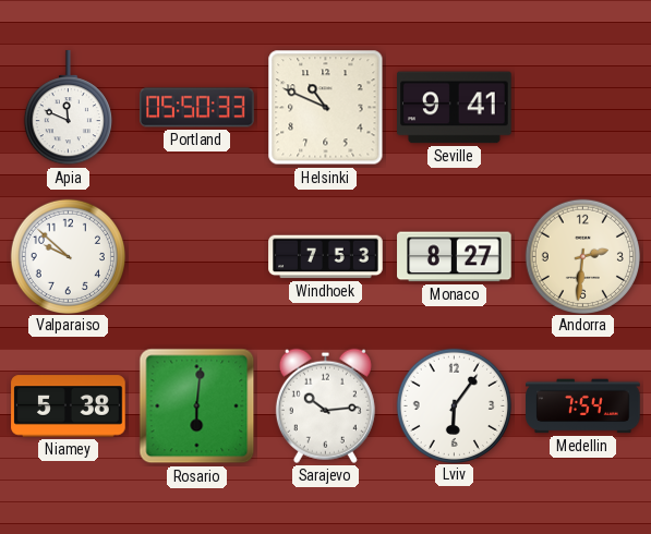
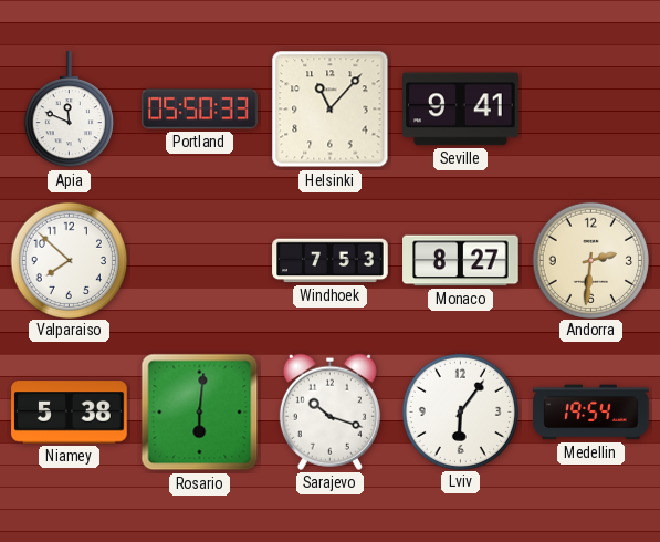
Helsinki: 10:49 -> 11:07
Valparaiso: 9:52 -> 7:52
Sarajevo: 10:14 -> 10:18
Medellin: 7:54 -> 19:54
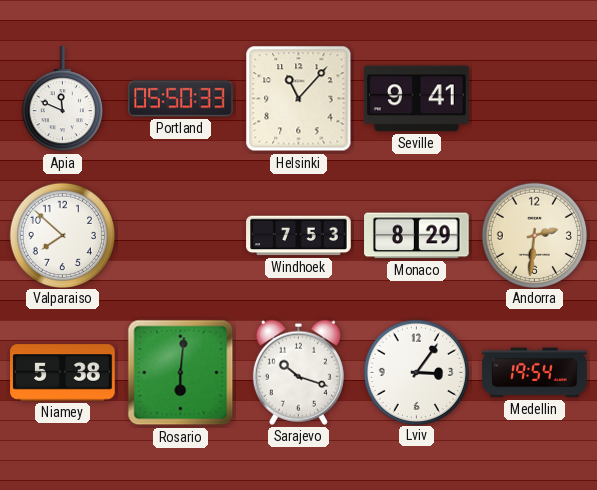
Monaco: 8:27 -> 8:29
Lviv: 6:06 -> 3:06
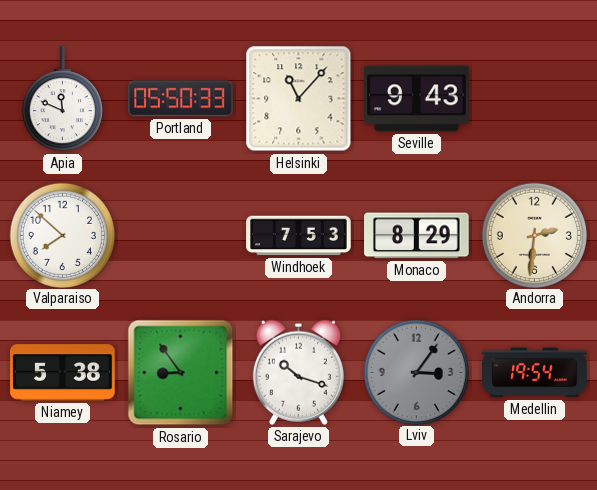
Seville: 9:41 -> 9:43
Rosario: 6:01 -> 8:54
Lviv dial: white -> grey
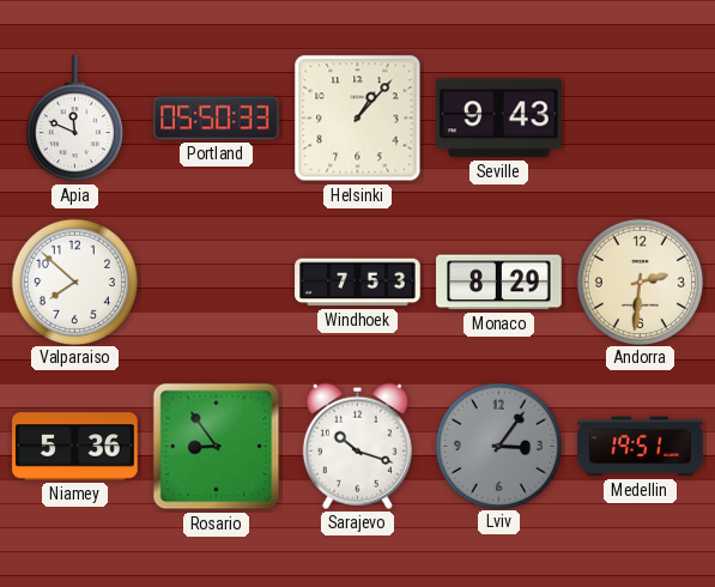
Helsinki: 11:07 -> 1:07
Niamey: 5:38 -> 5:36
Medellin: 19:54 -> 19:51
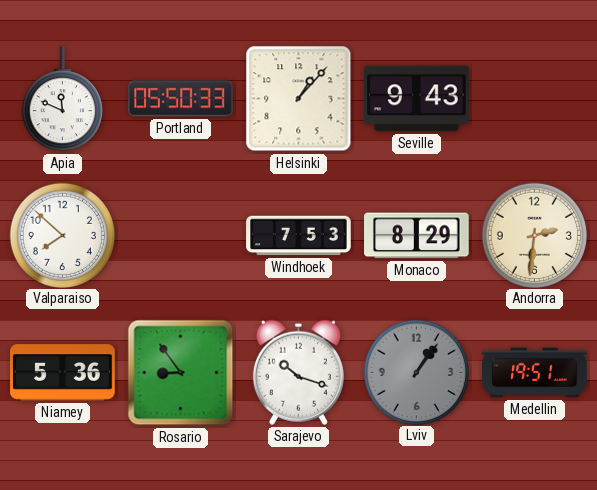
Lviv: 3:06 -> 1:06
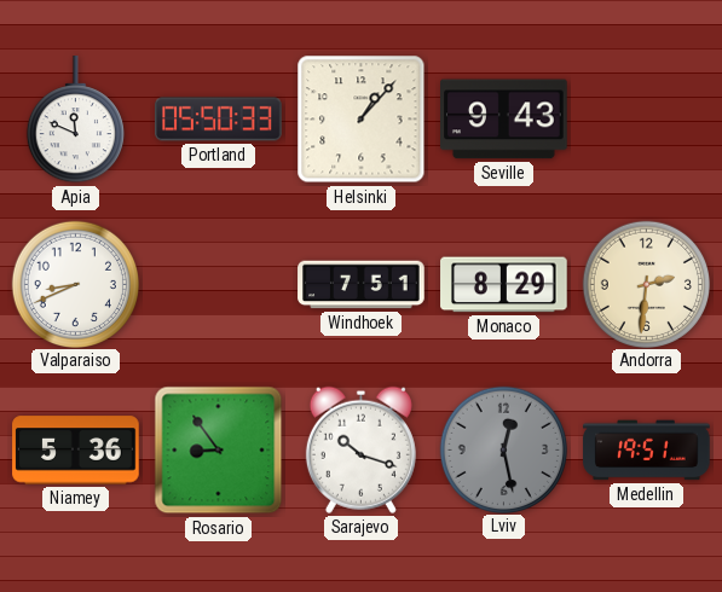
Valparaiso: 7:52 -> 8:41
Windhoek: 7:53 -> 7:51
Lviv: 1:06 -> 12:28
